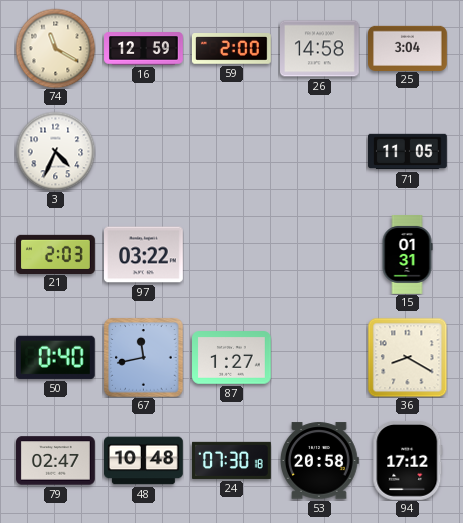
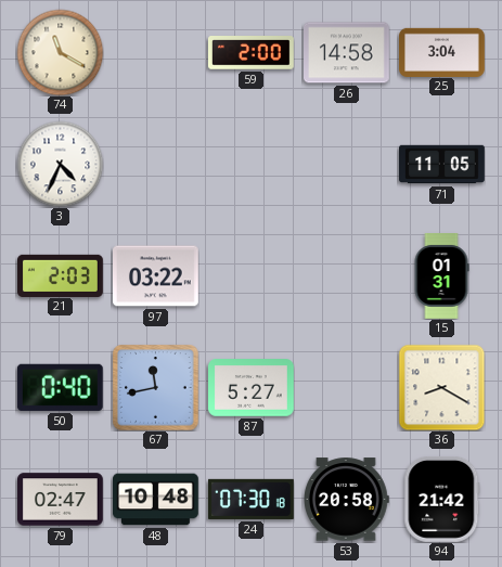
16: 12:59 -> none
87: 1:27 -> 5:27
94: 17:12 -> 21:42
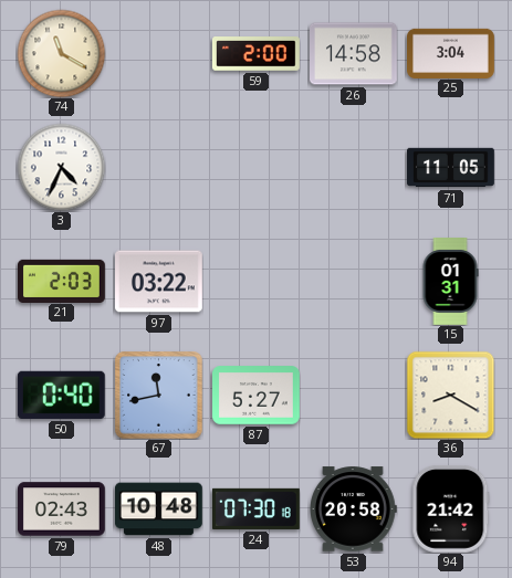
79: 02:47 -> 02:43
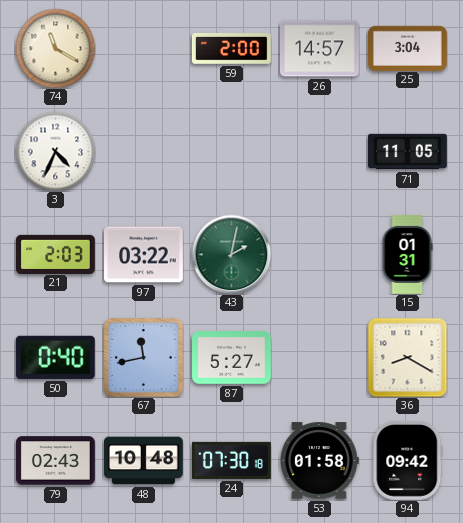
26: 14:58 -> 14:57
43: none -> 2:02
53: 20:58 -> 01:58
94: 21:42 -> 09:42
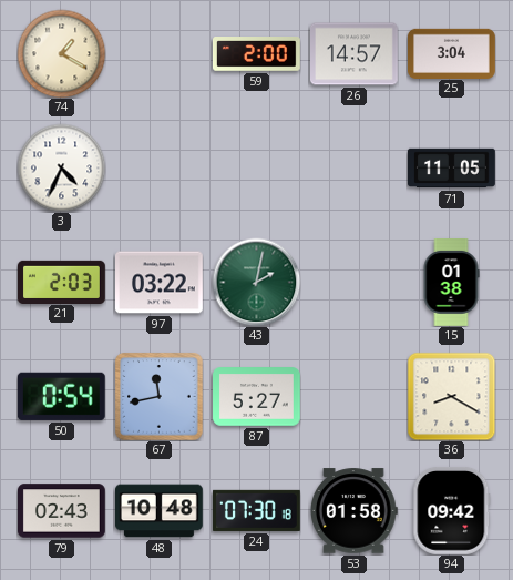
74: 11:20 -> 1:20
15: 01:31 -> 01:38
50: 0:40 -> 0:54
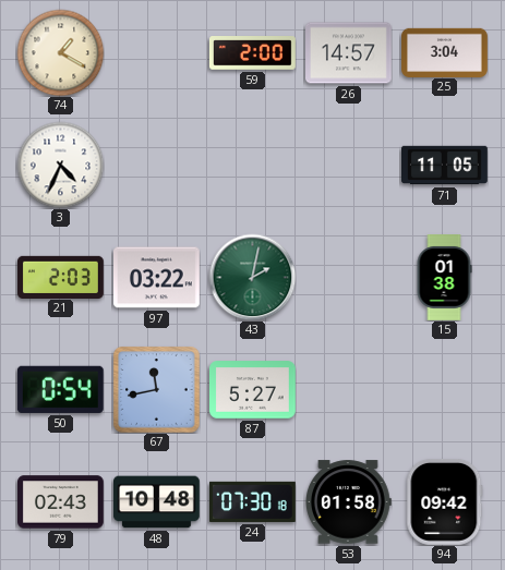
36: 8:20 -> none
